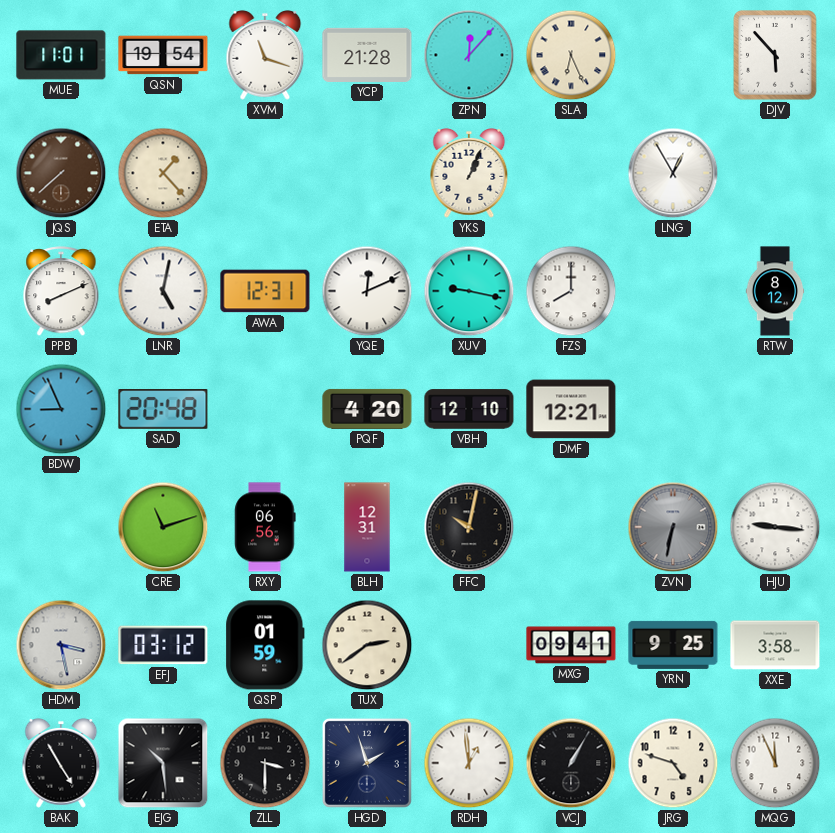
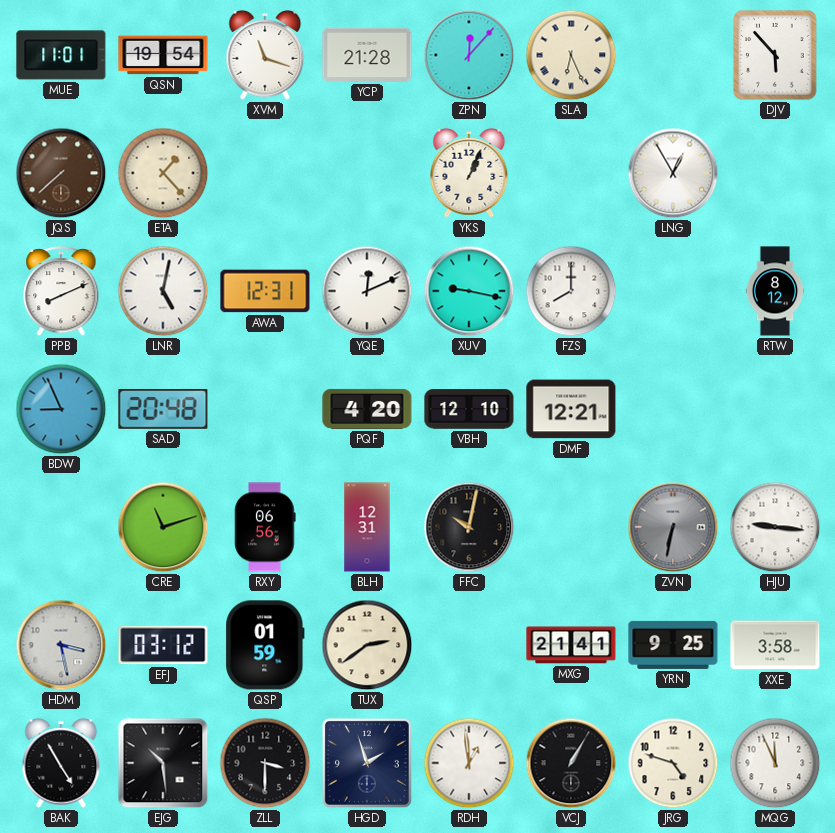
MXG: 09:41 -> 21:41
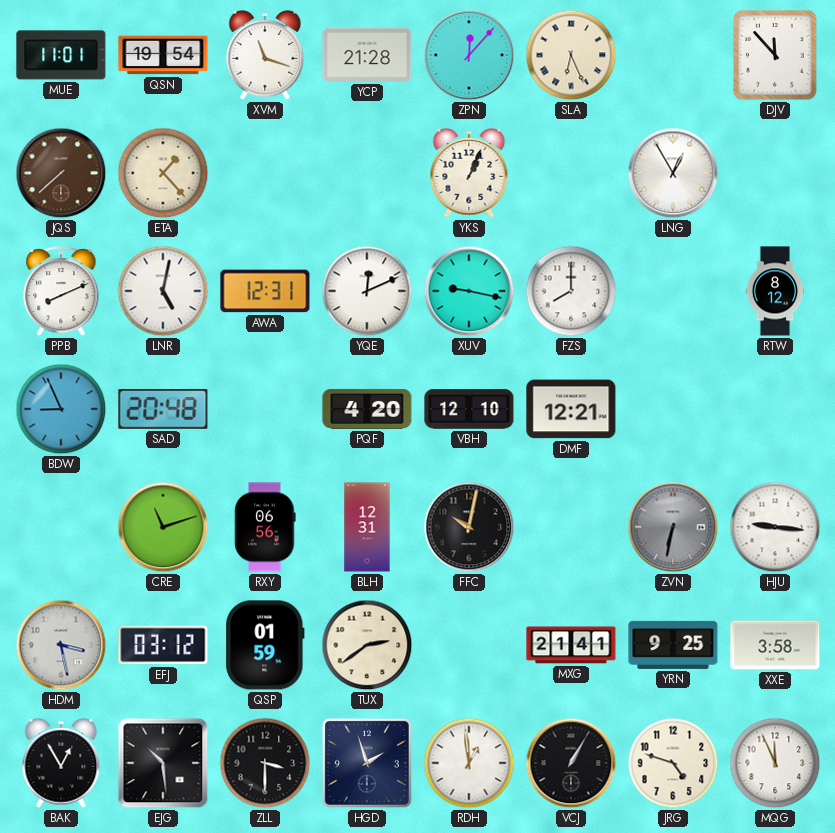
DJV: 5:53 -> 11:53
BAK: 4:55 -> 12:55
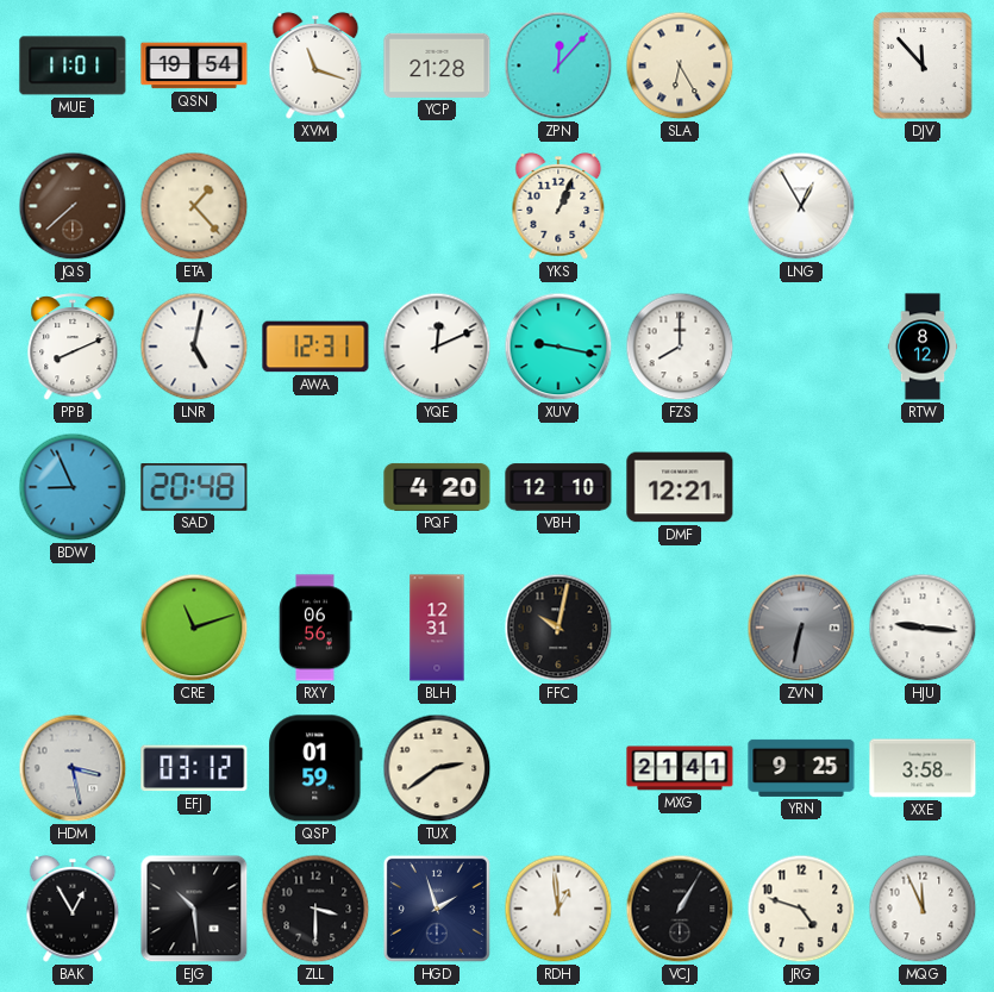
SLA: 6:26 -> 6:25
